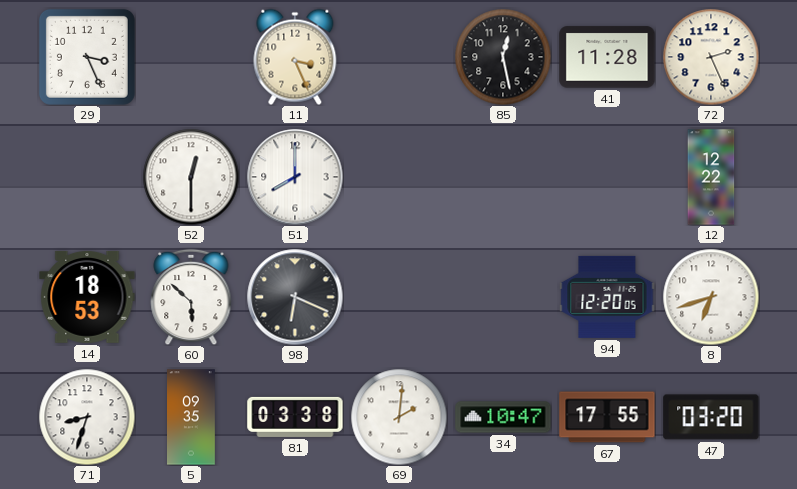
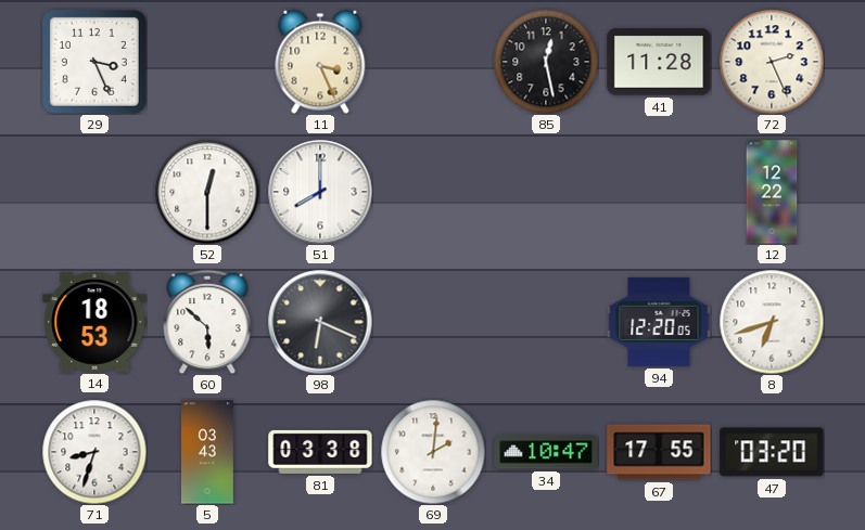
5: 09:35 -> 03:43
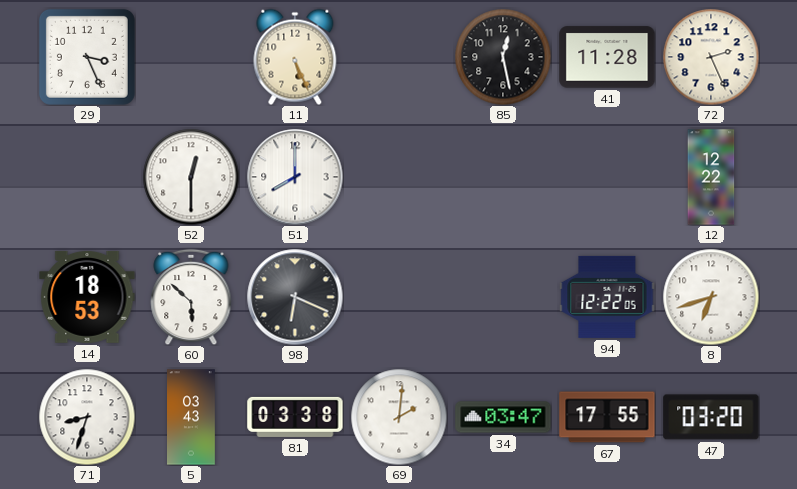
11: 3:26 -> 5:26
94: 12:20 -> 12:22
34: 10:47 -> 03:47
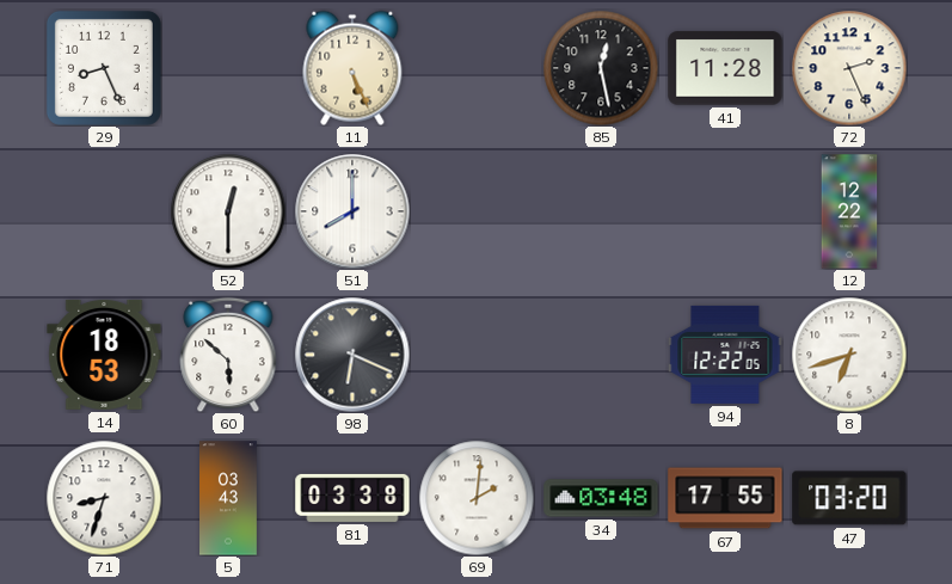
29: 3:26 -> 8:26
34: 03:47 -> 03:48
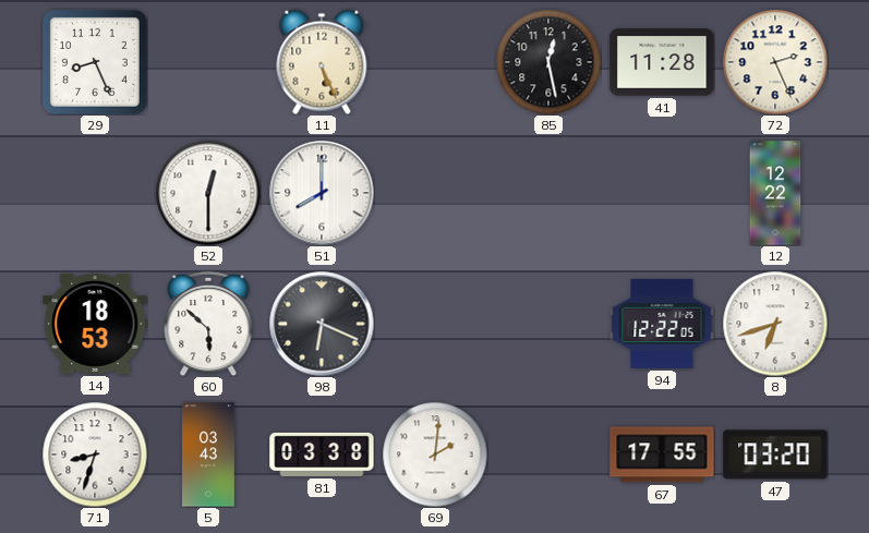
34: 03:48 -> none
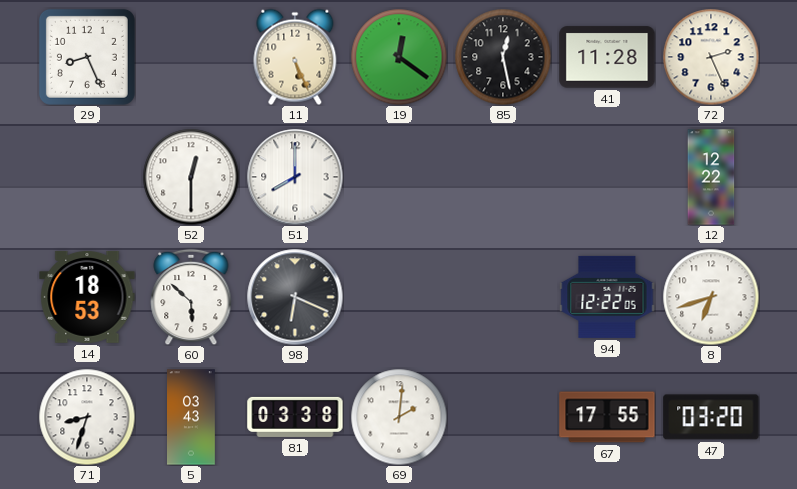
19: none -> 12:21
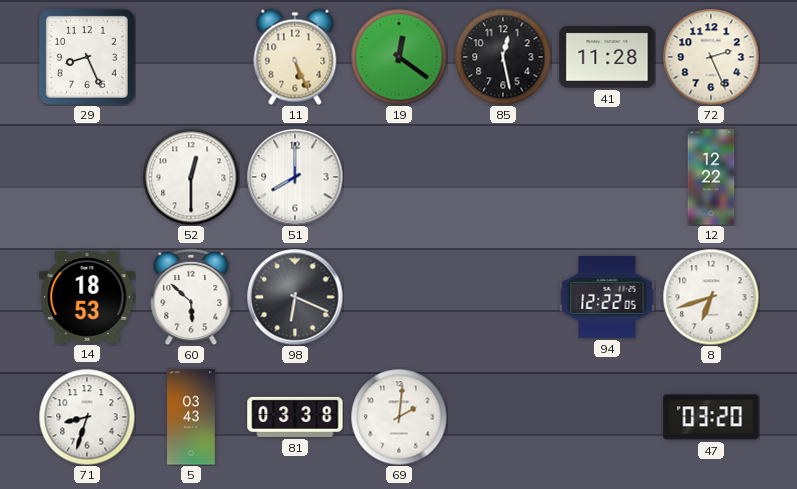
67: 17:55 -> none
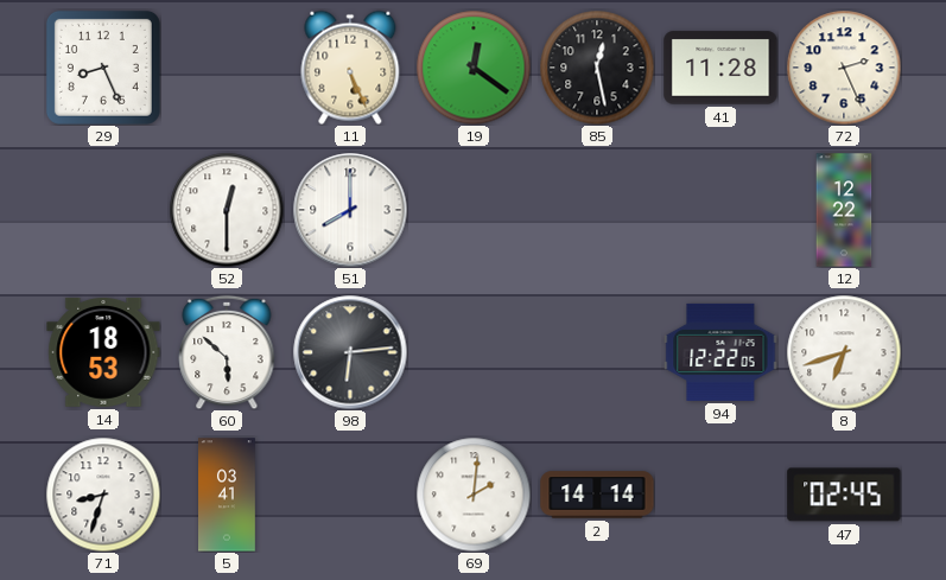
98: 6:19 -> 6:14
5: 03:43 -> 03:41
81: 03:38 -> none
2: none -> 14:14
47: 03:20 -> 02:45
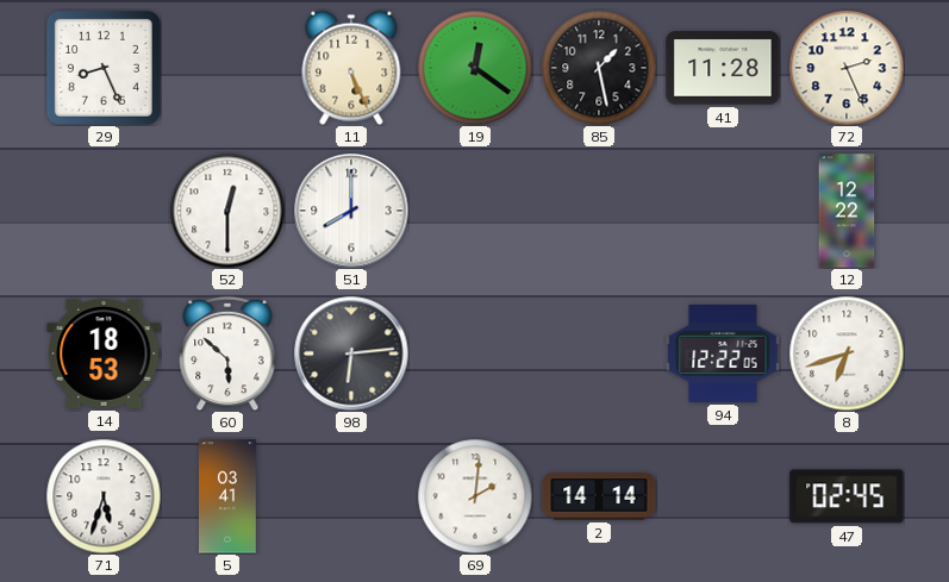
85: 12:28 -> 1:28
71: 8:33 -> 5:33
